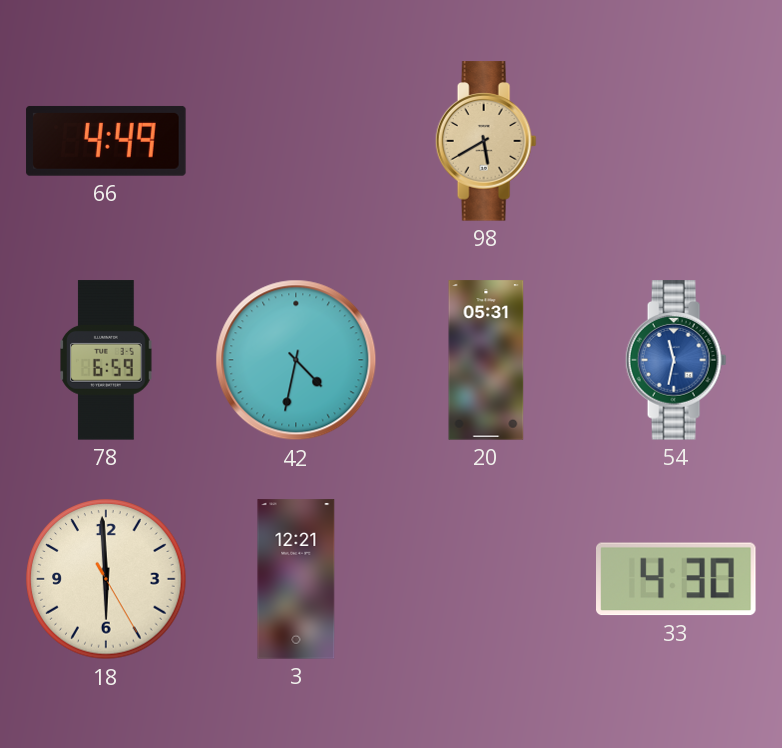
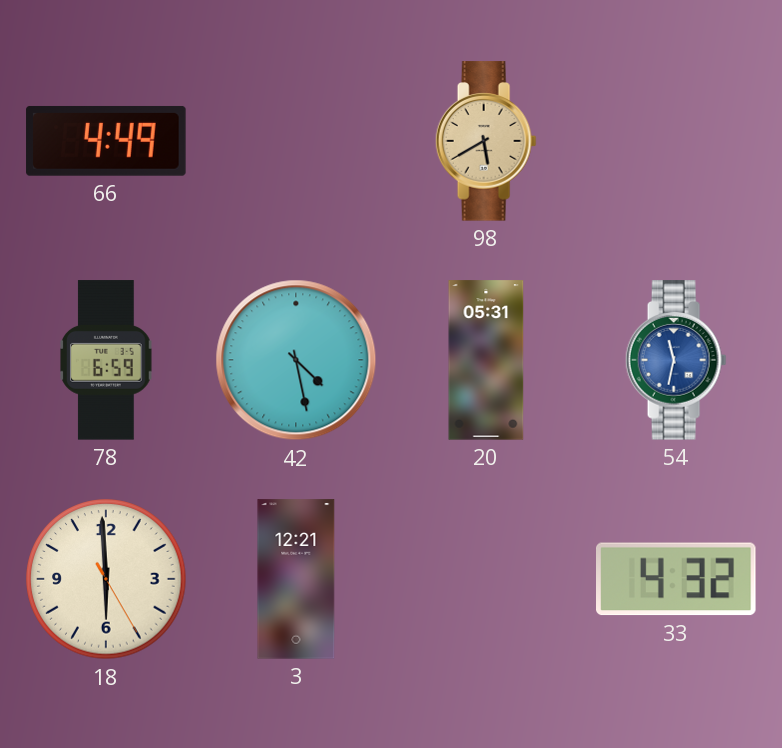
42: 4:32 -> 4:28
33: 4:30 -> 4:32
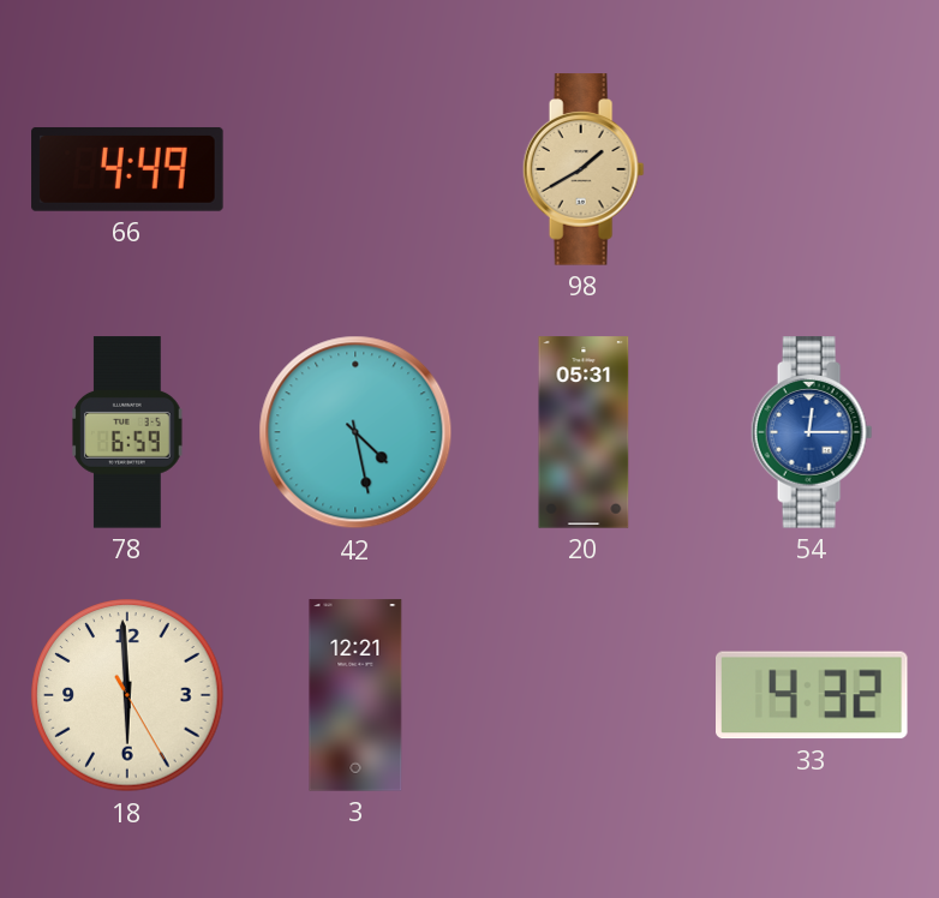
98: 5:40 -> 1:40
54: 11:32 -> 12:15
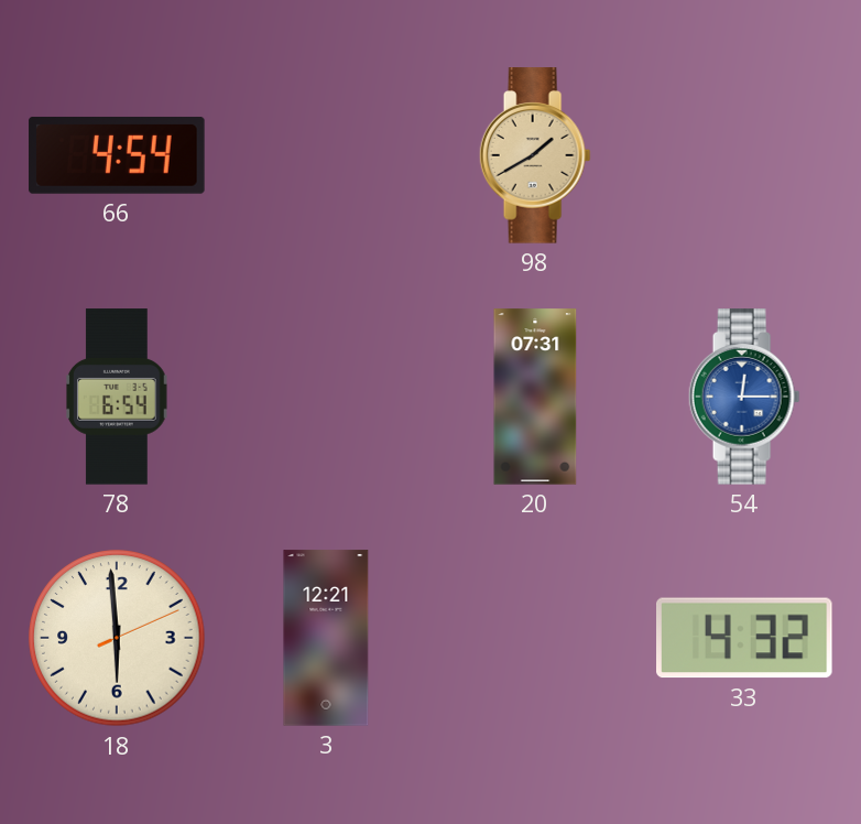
66: 4:49 -> 4:54
78: 6:59 -> 6:54
42: 4:28 -> none
20: 05:31 -> 07:31
18: 5:59:25 -> 5:59:11
